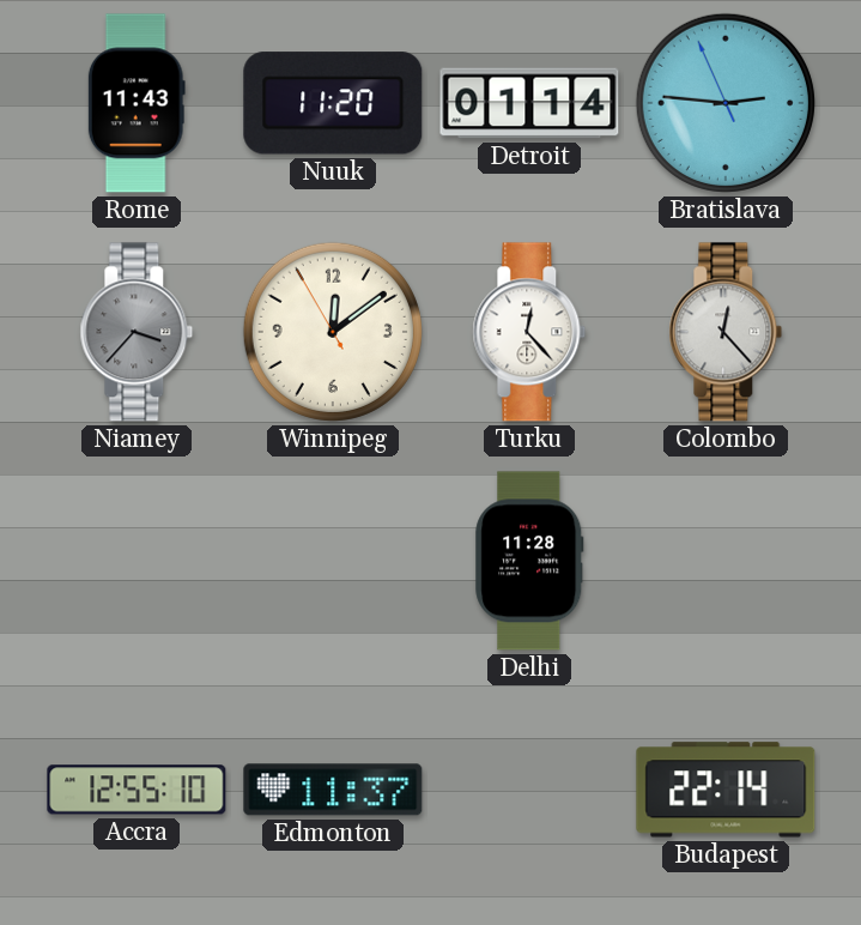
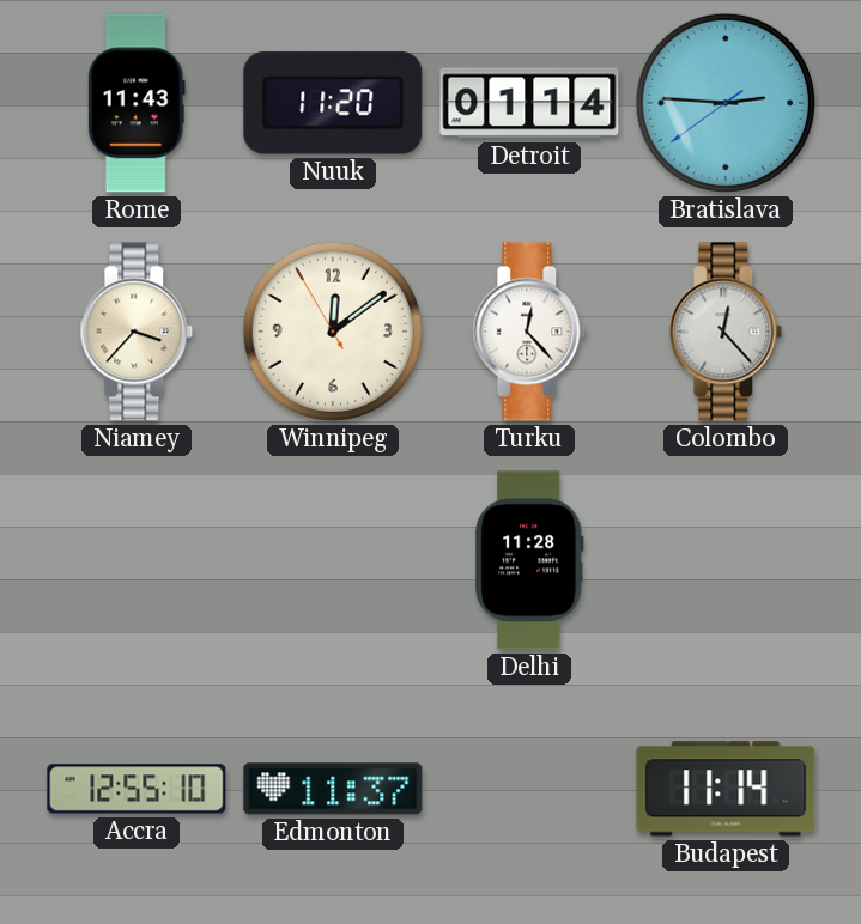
Bratislava: 2:45:56 -> 2:45:39
Niamey dial: grey -> cream
Budapest: 22:14 -> 11:14
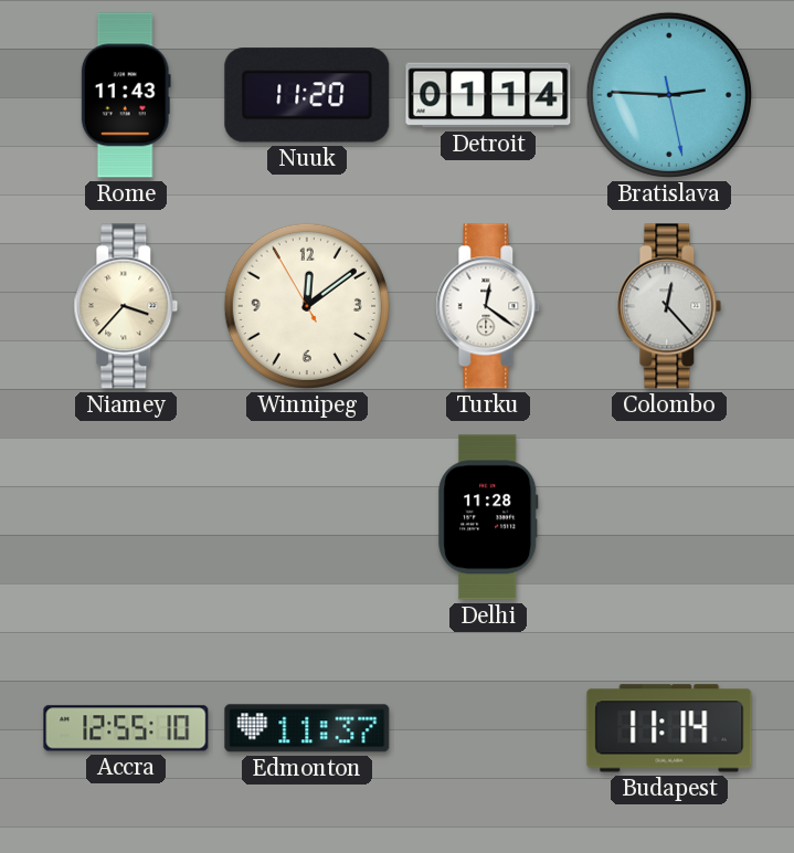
Bratislava: 2:45:39 -> 2:45:28
Turku: 12:23 -> 12:21
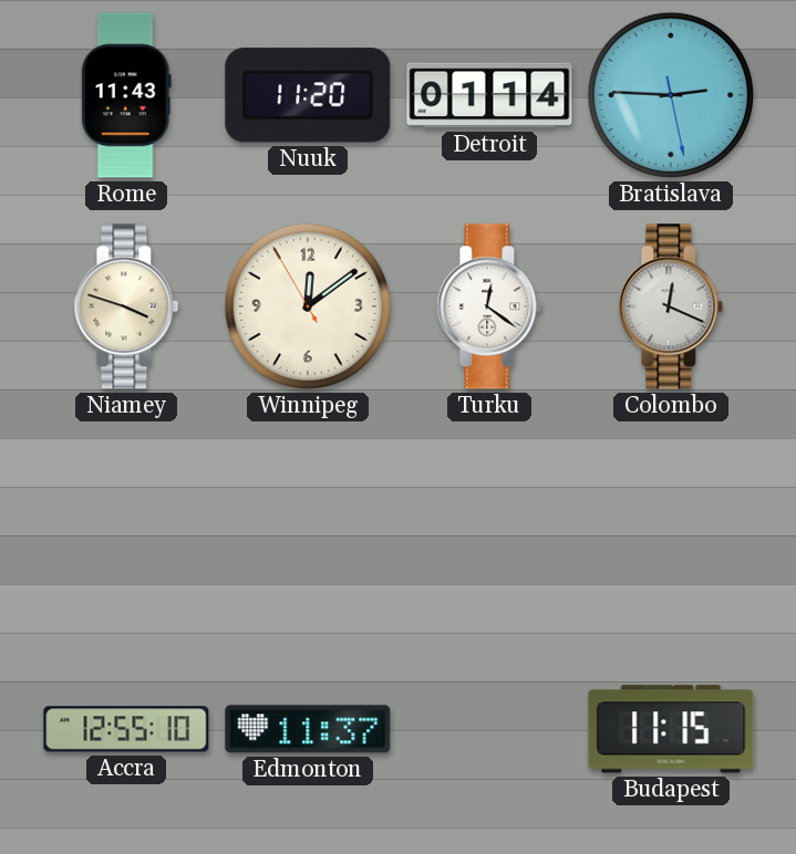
Niamey: 3:37 -> 3:48
Colombo: 12:23 -> 12:19
Delhi: 11:28 -> none
Budapest: 11:14 -> 11:15
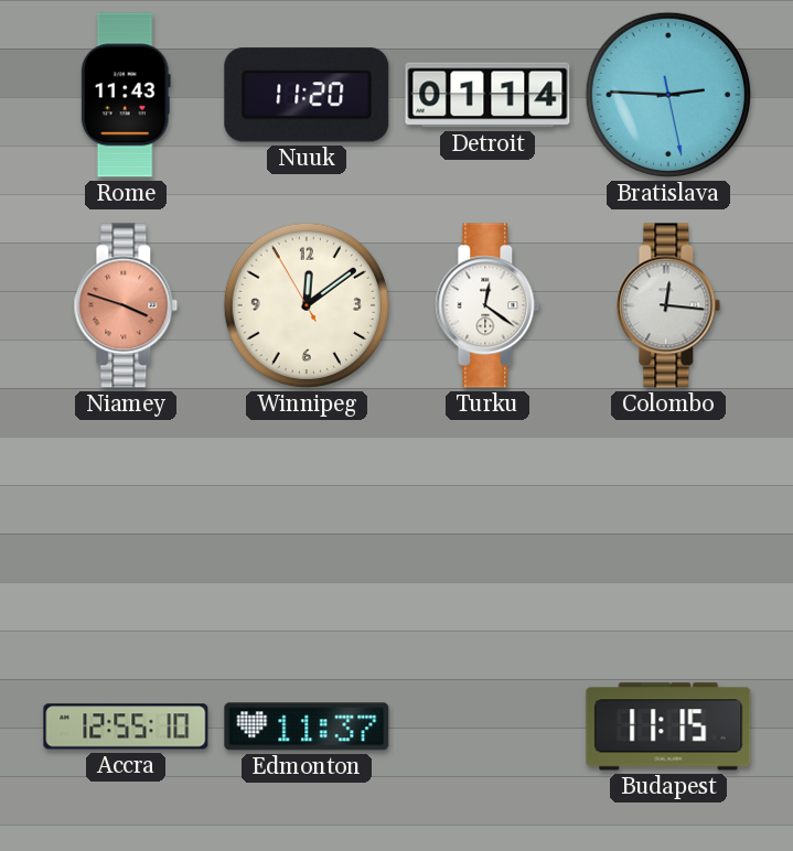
Niamey dial: cream -> salmon
Colombo: 12:19 -> 12:16
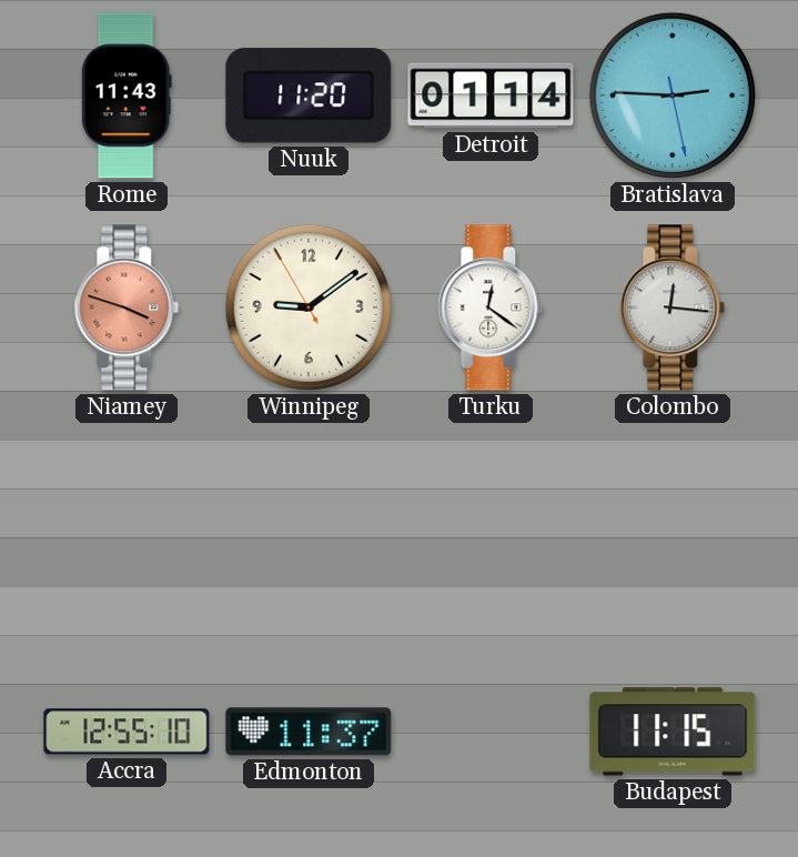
Winnipeg: 12:08 -> 9:08
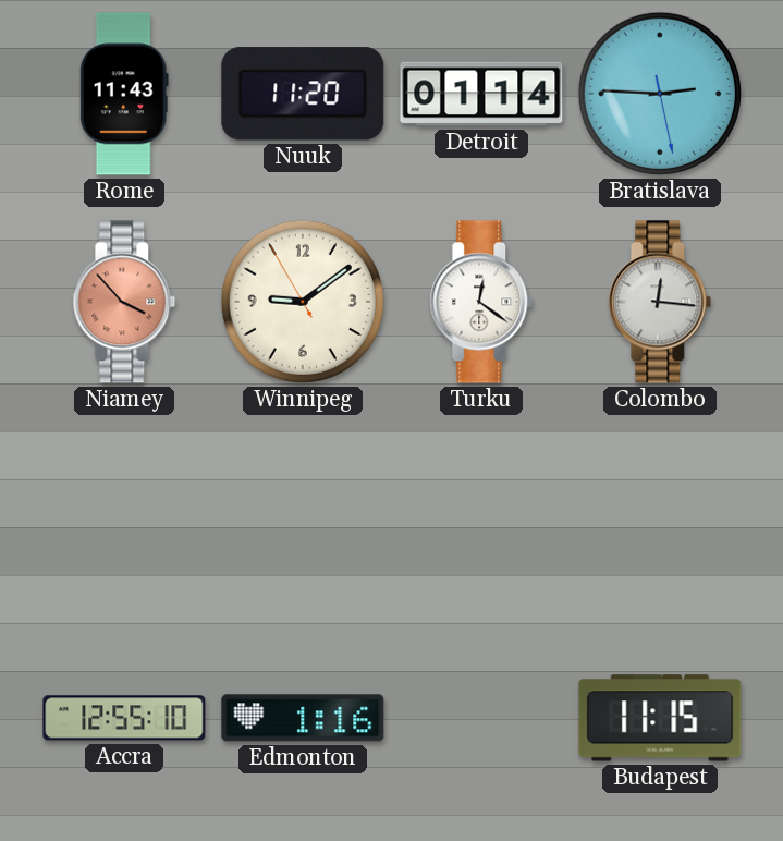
Niamey: 3:48 -> 3:53
Edmonton: 11:37 -> 1:16
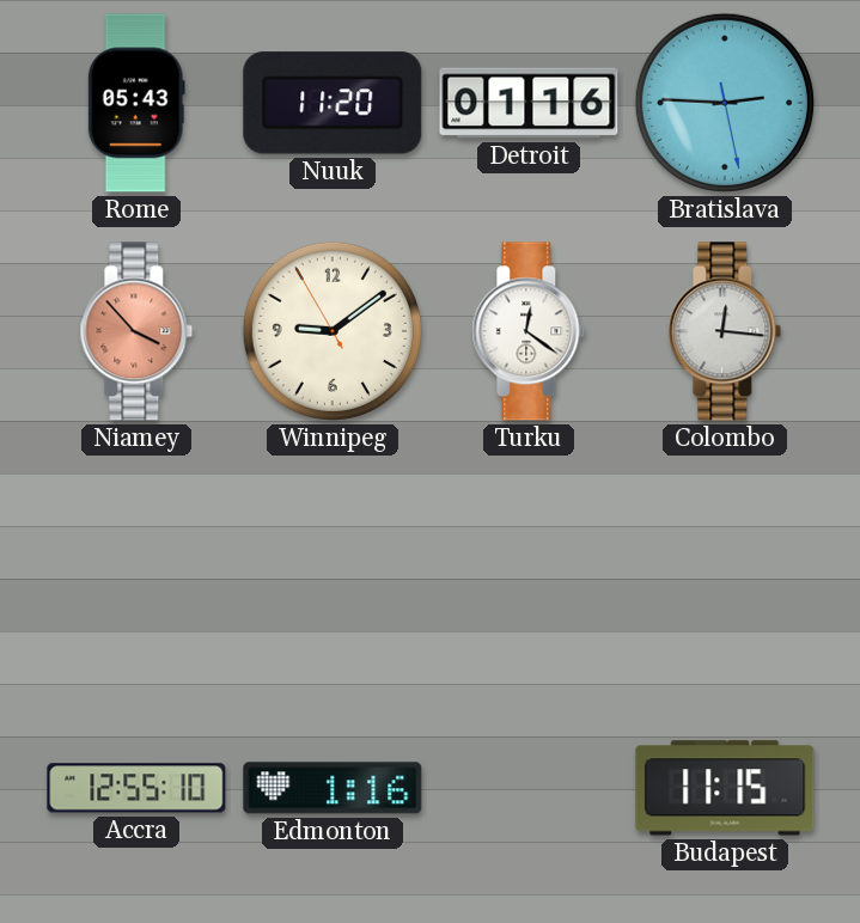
Rome: 11:43 -> 05:43
Detroit: 01:14 -> 01:16
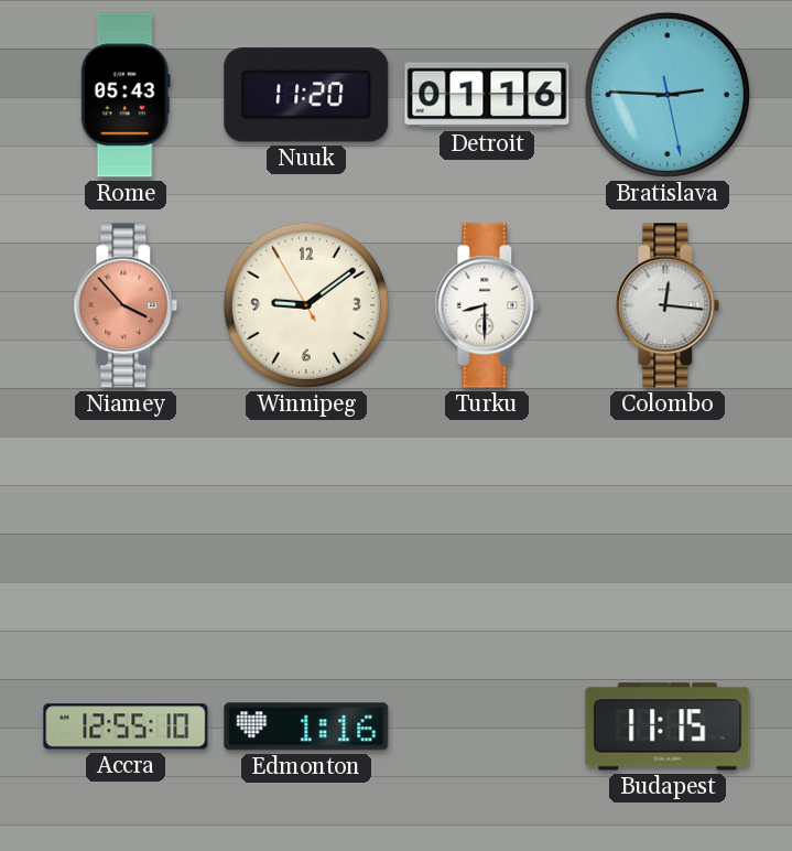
Turku: 12:21 -> 8:30
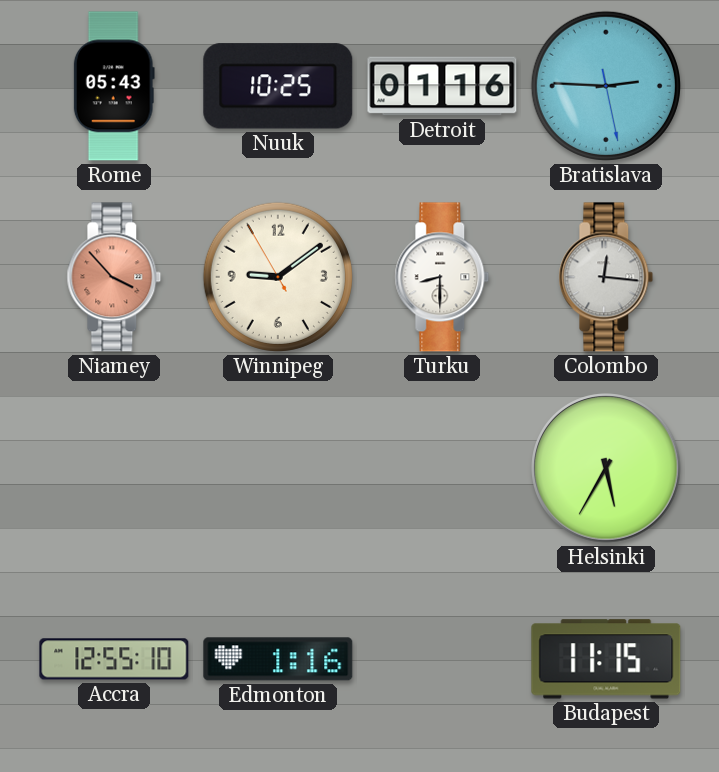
Nuuk: 11:20 -> 10:25
Helsinki: none -> 5:35
